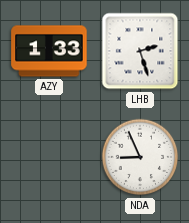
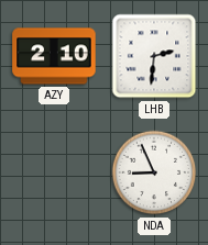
AZY: 1:33 -> 2:10
LHB: 2:27 -> 2:31
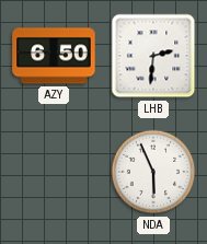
AZY: 2:10 -> 6:50
NDA: 8:56 -> 5:56
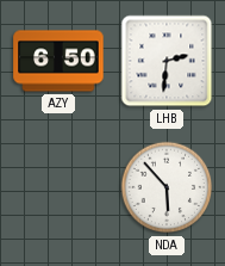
NDA: 5:56 -> 5:53
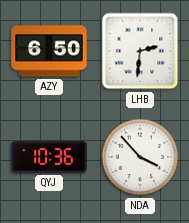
QYJ: none -> 10:36
NDA: 5:53 -> 3:53
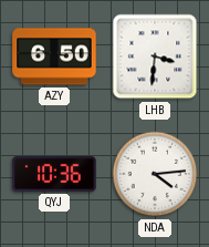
LHB: 2:31 -> 3:31
NDA: 3:53 -> 4:14
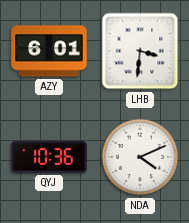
AZY: 6:50 -> 6:01
NDA: 4:14 -> 4:11
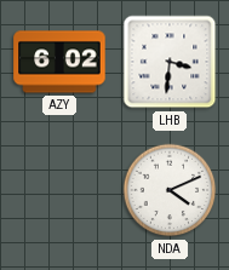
AZY: 6:01 -> 6:02
QYJ: 10:36 -> none
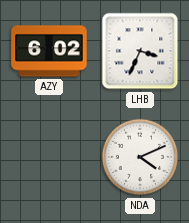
LHB: 3:31 -> 3:34
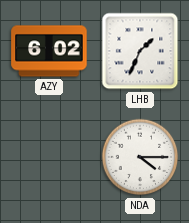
LHB: 3:34 -> 1:34
NDA: 4:11 -> 4:15
